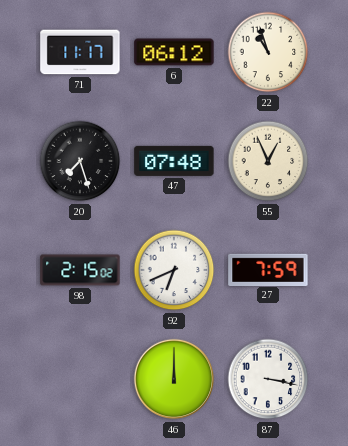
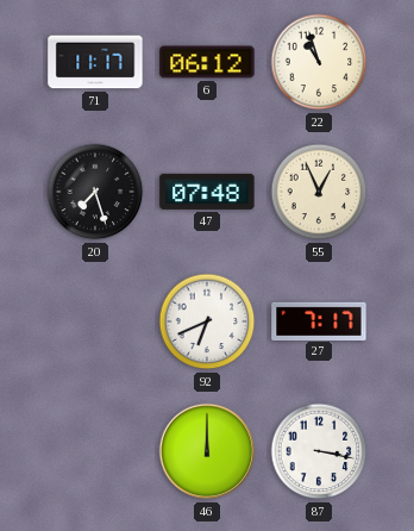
98: 2:15 -> none
27: 7:59 -> 7:17
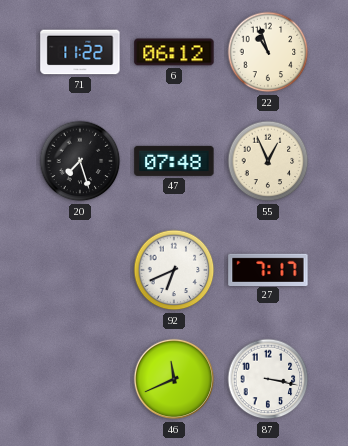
71: 11:17 -> 11:22
46: 12:00 -> 11:41
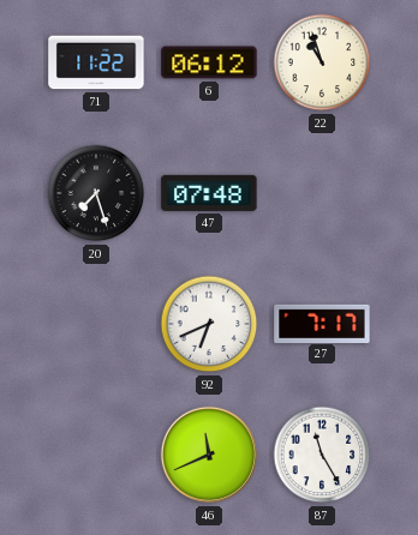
55: 12:56 -> none
87: 3:17 -> 11:25
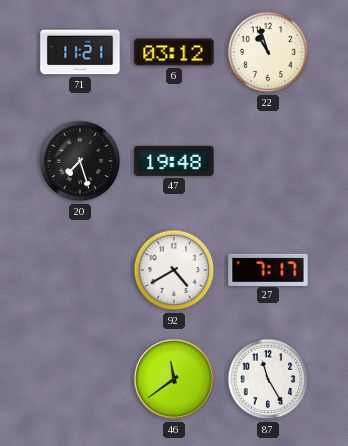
71: 11:22 -> 11:21
6: 06:12 -> 03:12
47: 07:48 -> 19:48
92: 6:41 -> 4:40
46: 11:41 -> 11:39
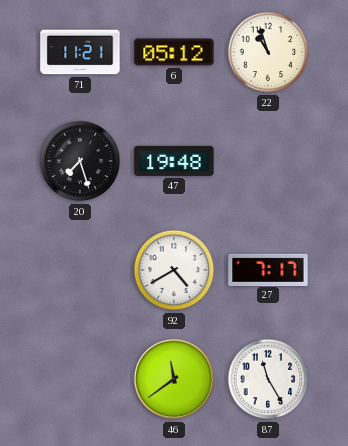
6: 03:12 -> 05:12
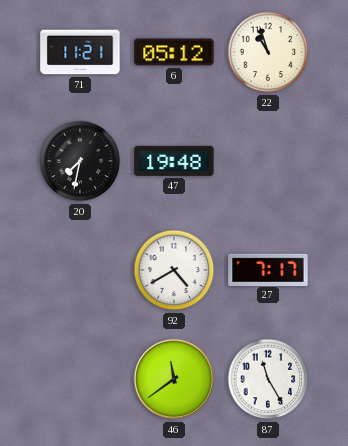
20: 7:27 -> 7:32
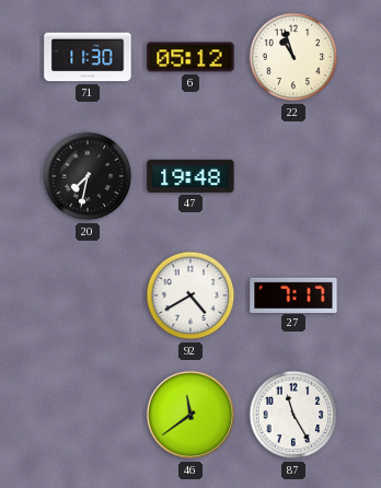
71: 11:21 -> 11:30
